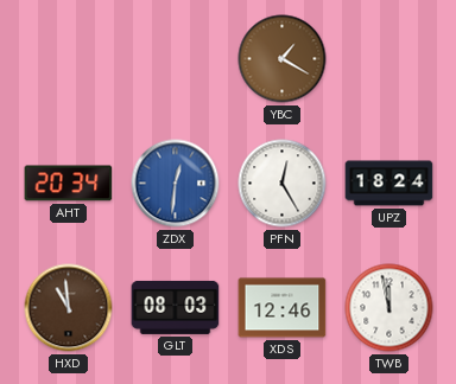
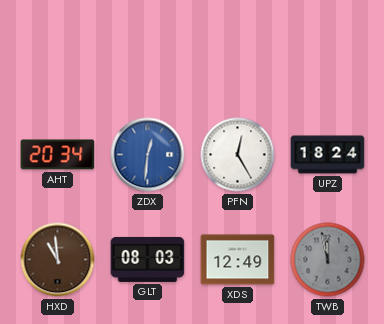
YBC: 1:20 -> none
XDS: 12:46 -> 12:49
TWB dial: white -> grey
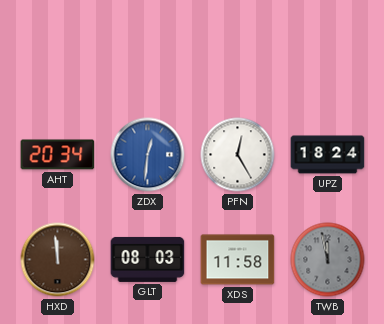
HXD: 10:59 -> 11:59
XDS: 12:49 -> 11:58
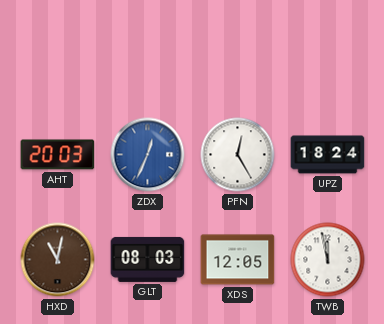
AHT: 20:34 -> 20:03
ZDX: 12:31 -> 12:34
HXD: 11:59 -> 11:02
XDS: 11:58 -> 12:05
TWB dial: grey -> white
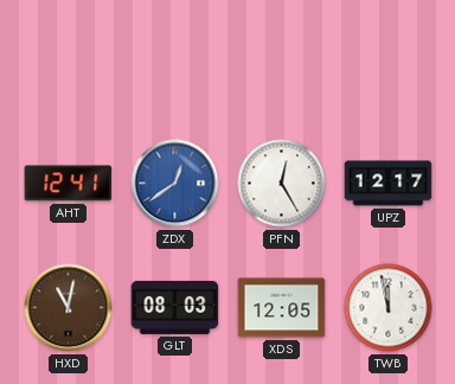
AHT: 20:03 -> 12:41
ZDX: 12:34 -> 12:39
UPZ: 18:24 -> 12:17
